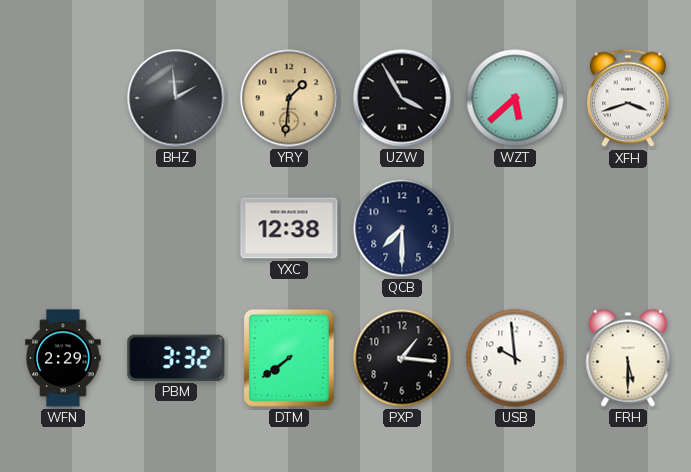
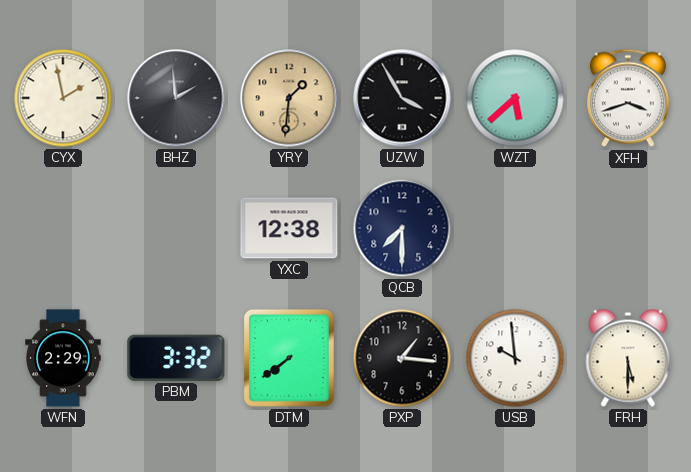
CYX: none -> 1:58
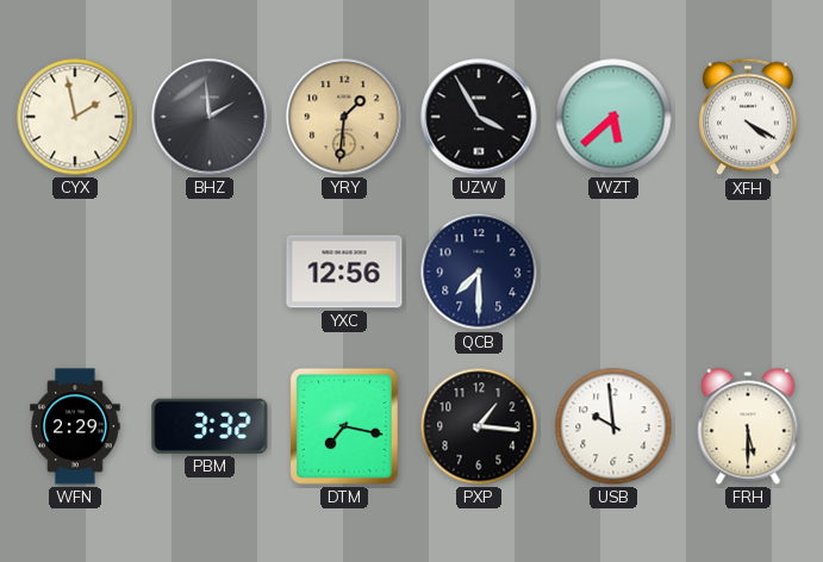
XFH: 3:42 -> 4:20
YXC: 12:38 -> 12:56
DTM: 7:39 -> 7:17
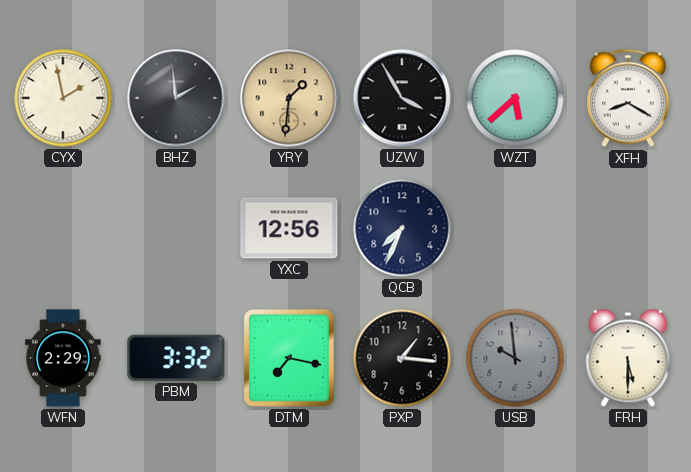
XFH: 4:20 -> 8:20
QCB: 7:30 -> 7:34
USB dial: white -> grey
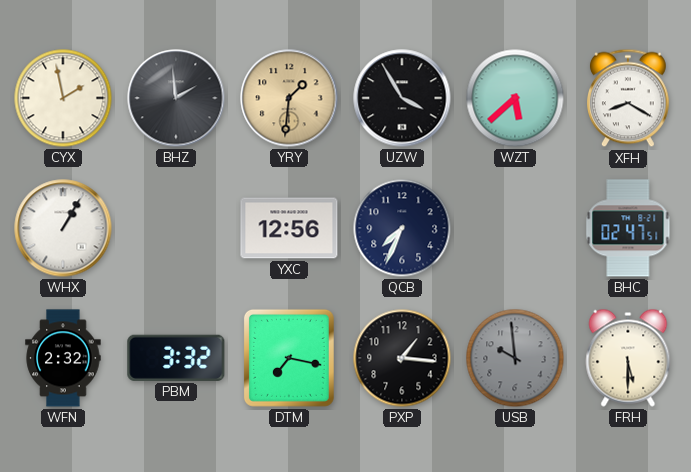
WHX: none -> 1:05
BHC: none -> 02:47
WFN: 2:29 -> 2:32
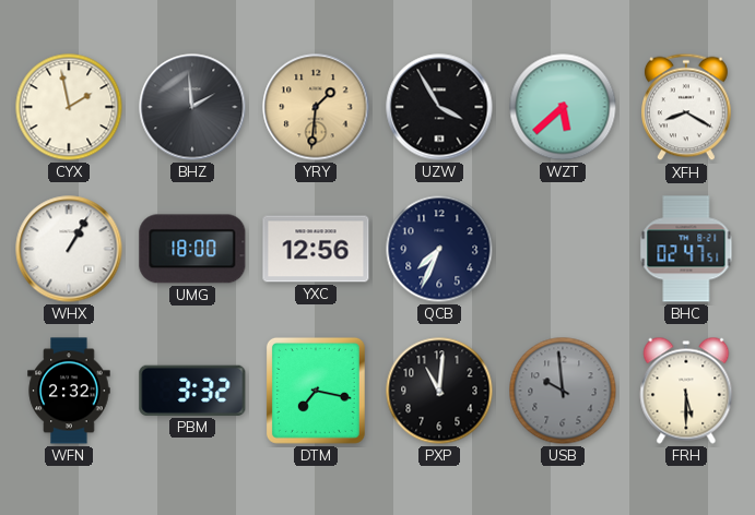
UMG: none -> 18:00
PXP: 1:16 -> 11:01
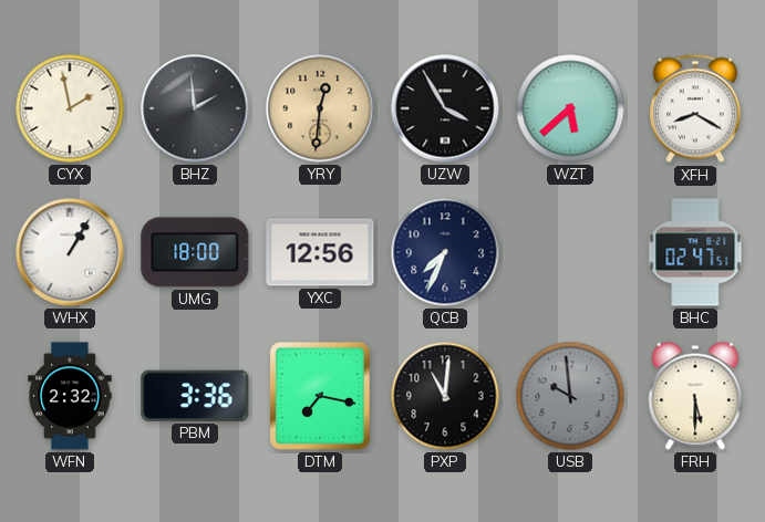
YRY: 1:31 -> 12:31
PBM: 3:32 -> 3:36
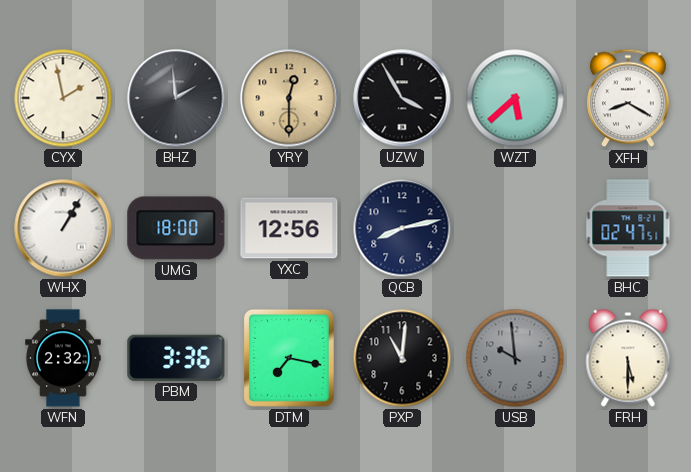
YRY: 12:31 -> 12:30
QCB: 7:34 -> 8:13
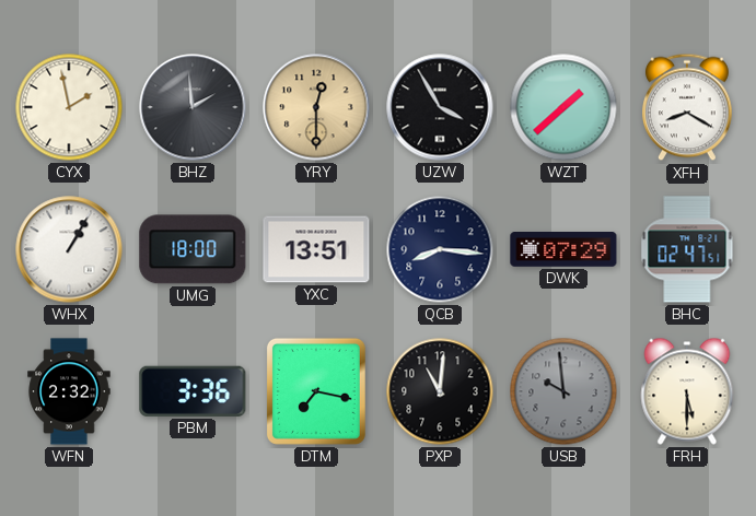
WZT: 5:38 -> 1:38
YXC: 12:56 -> 13:51
QCB: 8:13 -> 8:16
DWK: none -> 07:29
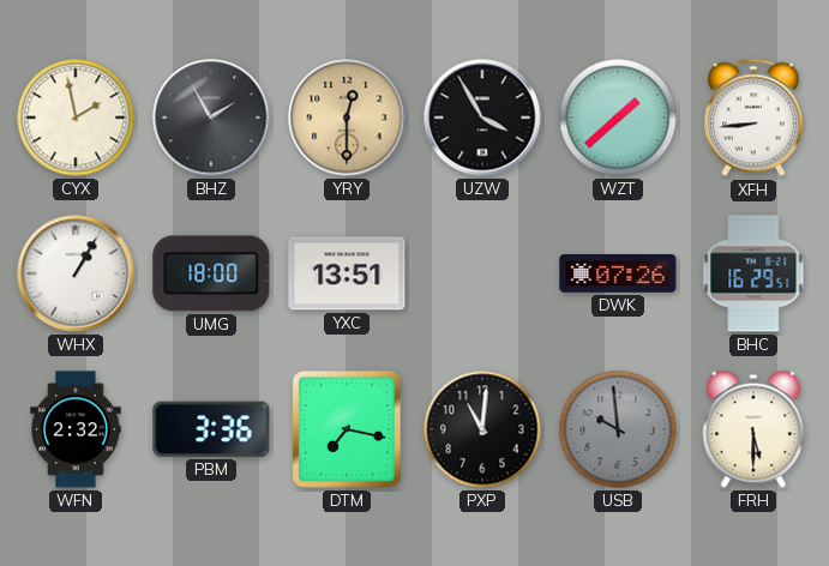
BHZ: 1:59 -> 1:55
XFH: 8:20 -> 8:44
QCB: 8:16 -> none
DWK: 07:29 -> 07:26
BHC: 02:47 -> 16:29
